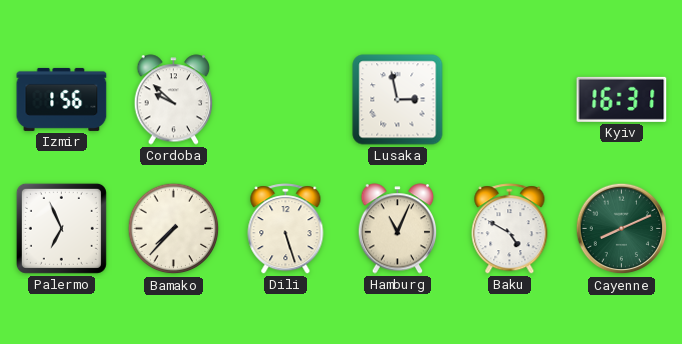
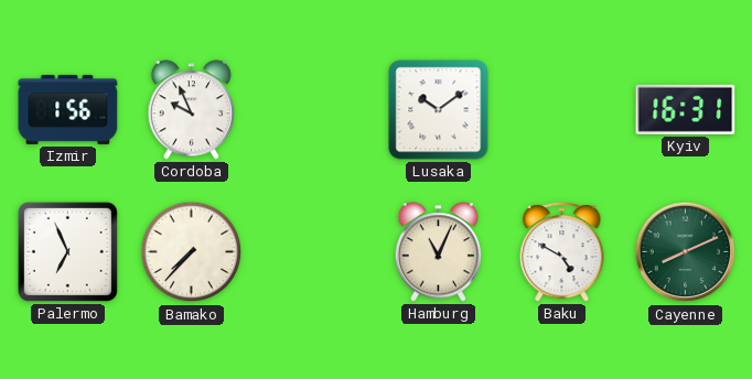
Cordoba: 9:52 -> 9:56
Lusaka: 2:58 -> 10:09
Dili: 5:27 -> none
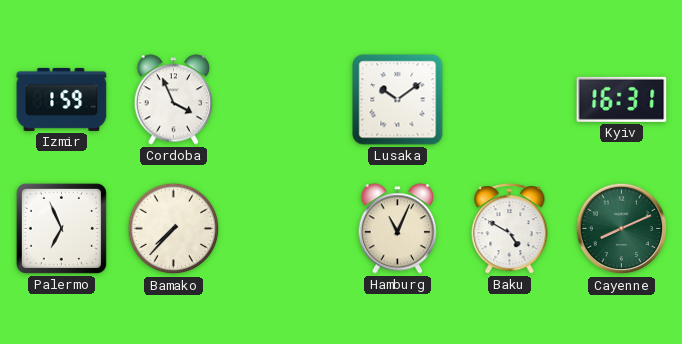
Izmir: 1:56 -> 1:59
Cordoba: 9:56 -> 3:56
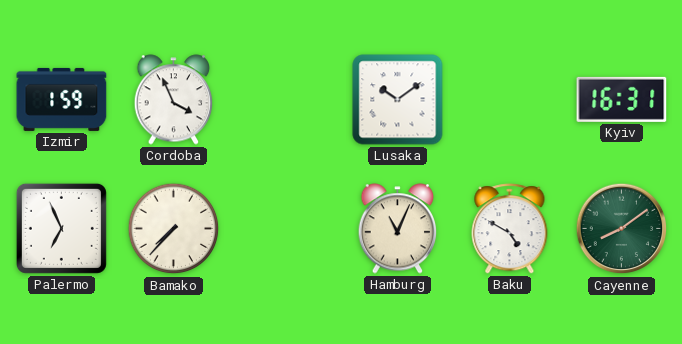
Cayenne: 8:11 -> 8:09
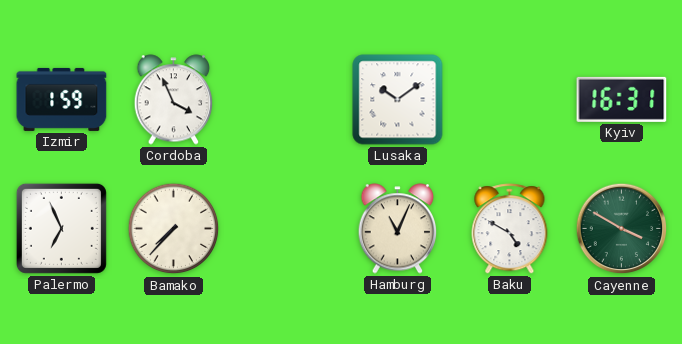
Cayenne: 8:09 -> 3:50
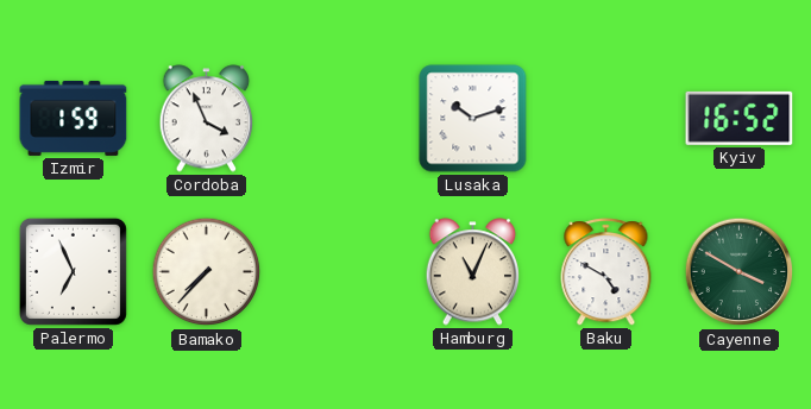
Lusaka: 10:09 -> 10:12
Kyiv: 16:31 -> 16:52
